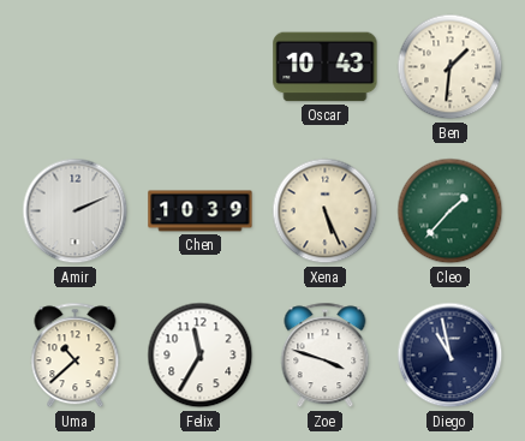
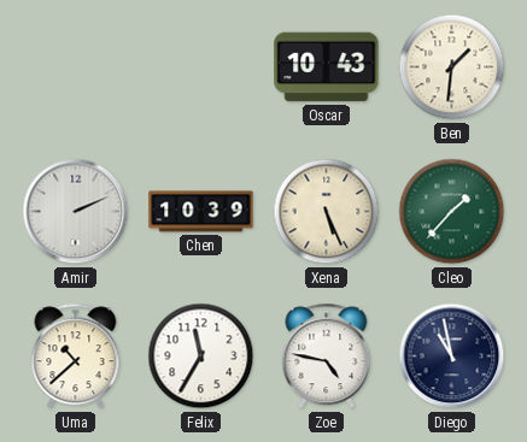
Zoe: 3:48 -> 4:47
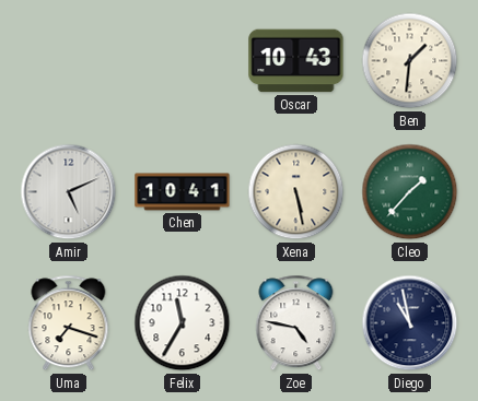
Amir: 2:11 -> 5:11
Chen: 10:39 -> 10:41
Xena: 5:26 -> 5:28
Uma: 10:38 -> 7:18
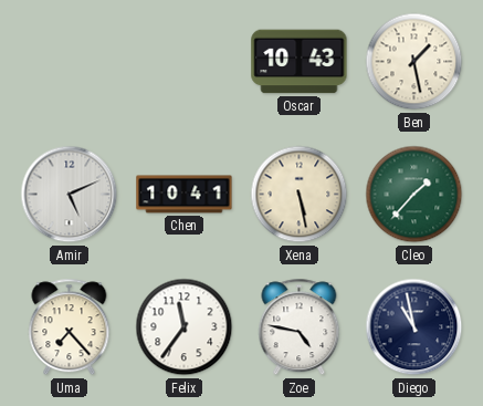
Ben: 1:31 -> 1:28
Uma: 7:18 -> 7:23
Felix: 11:35 -> 11:36
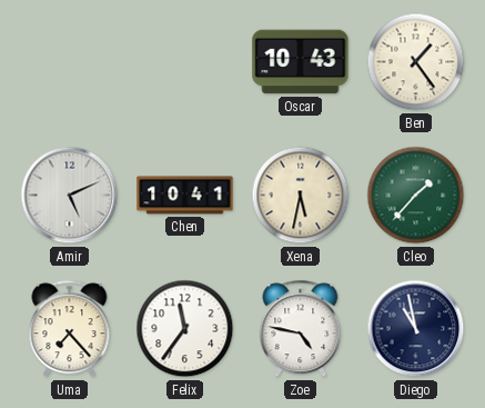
Ben: 1:28 -> 1:24
Xena: 5:28 -> 5:32
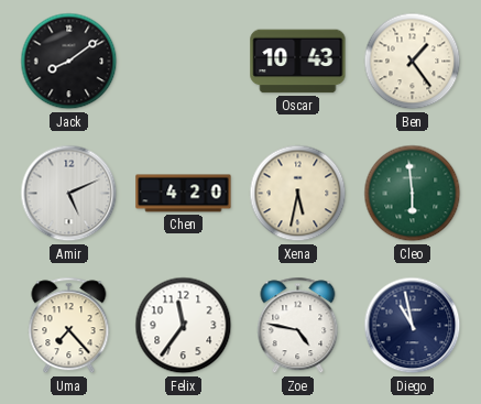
Jack: none -> 8:09
Chen: 10:41 -> 4:20
Cleo: 1:37 -> 5:59
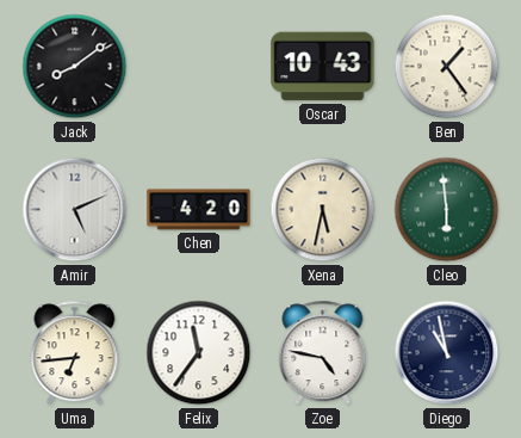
Uma: 7:23 -> 6:44
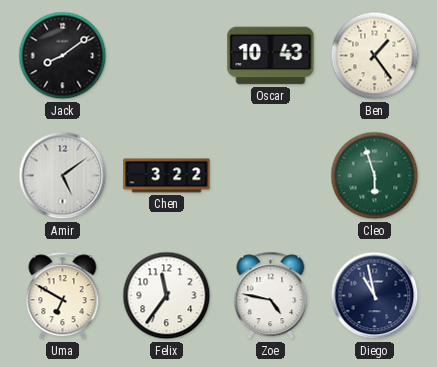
Amir: 5:11 -> 5:09
Chen: 4:20 -> 3:22
Xena: 5:32 -> none
Cleo: 5:59 -> 5:57
Uma: 6:44 -> 6:50
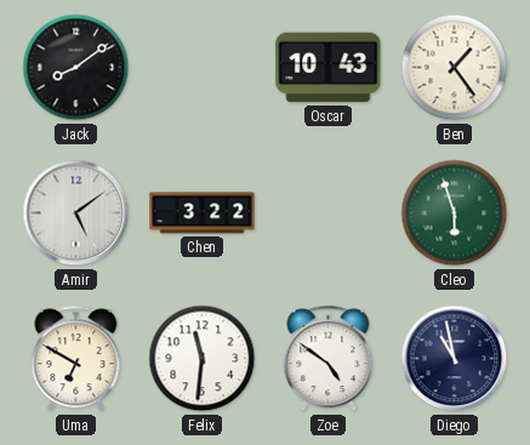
Felix: 11:36 -> 11:31
Zoe: 4:47 -> 4:51
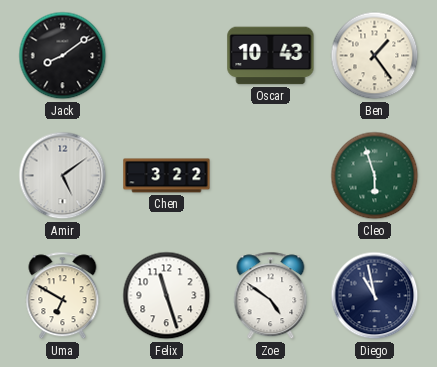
Felix: 11:31 -> 11:27
